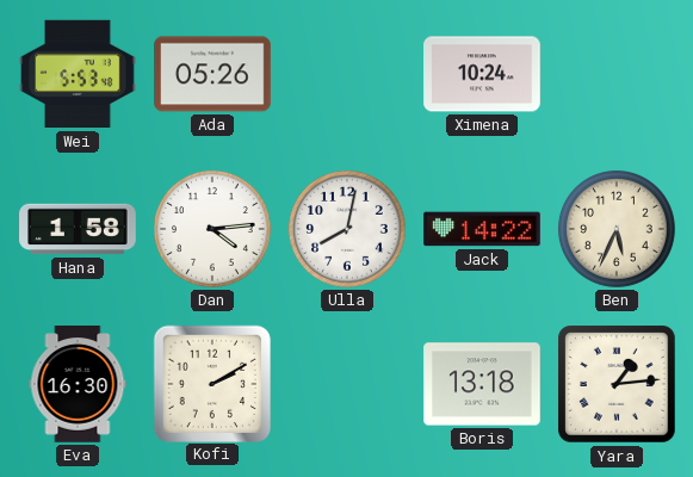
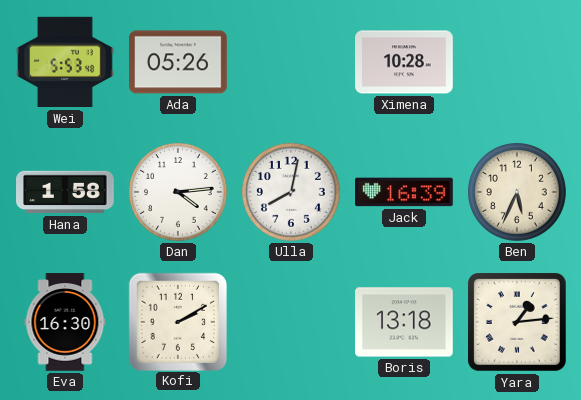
Ximena: 10:24 -> 10:28
Jack: 14:22 -> 16:39
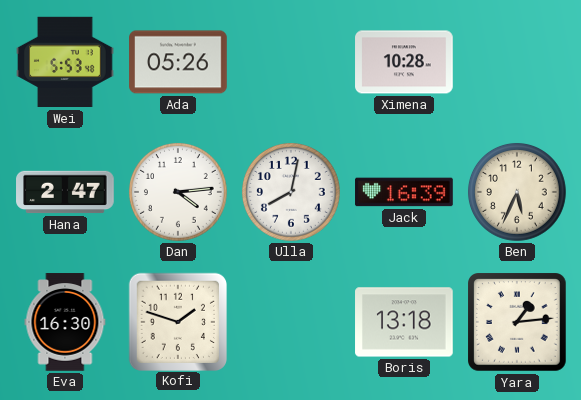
Hana: 1:58 -> 2:47
Kofi: 2:10 -> 1:48
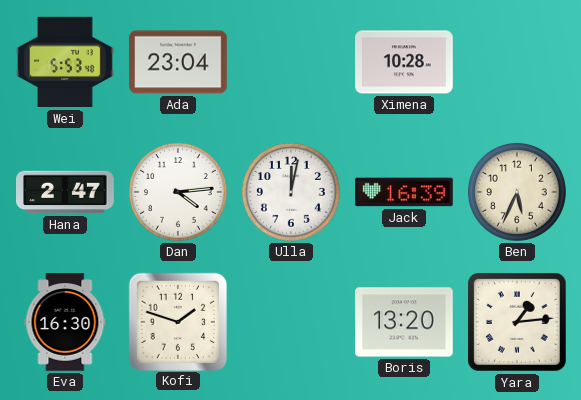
Ada: 05:26 -> 23:04
Ulla: 8:02 -> 12:02
Boris: 13:18 -> 13:20
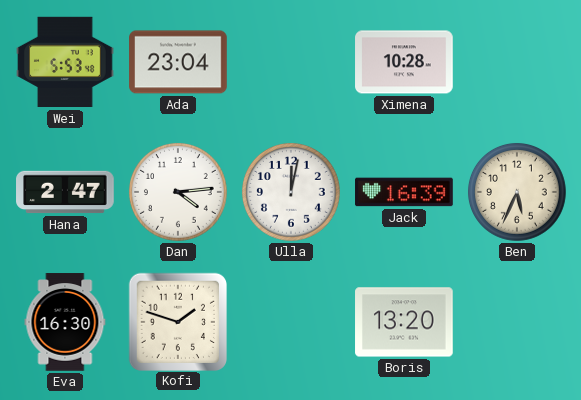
Yara: 1:14 -> none
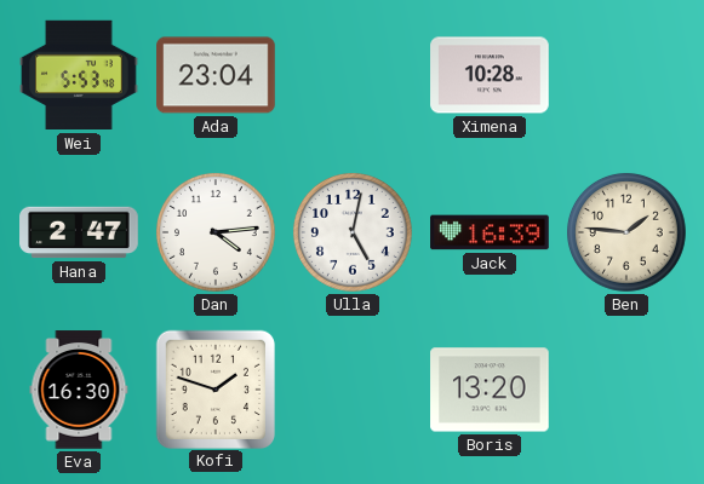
Ulla: 12:02 -> 5:02
Ben: 5:34 -> 1:46
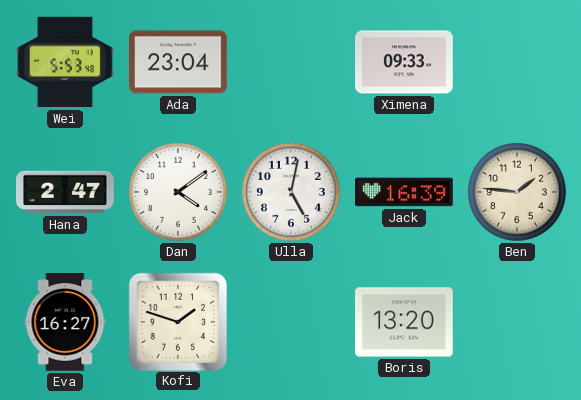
Ximena: 10:28 -> 09:33
Dan: 4:14 -> 4:09
Eva: 16:30 -> 16:27
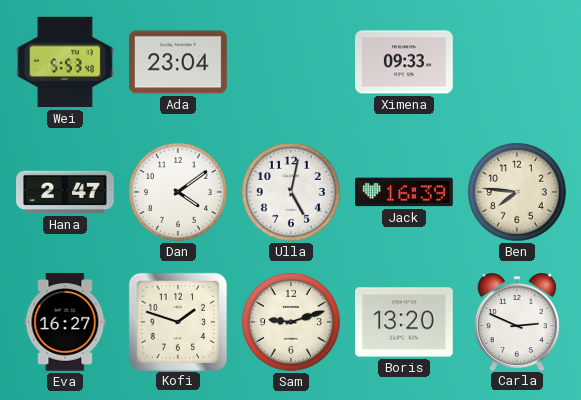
Ben: 1:46 -> 7:46
Sam: none -> 9:12
Carla: none -> 2:49
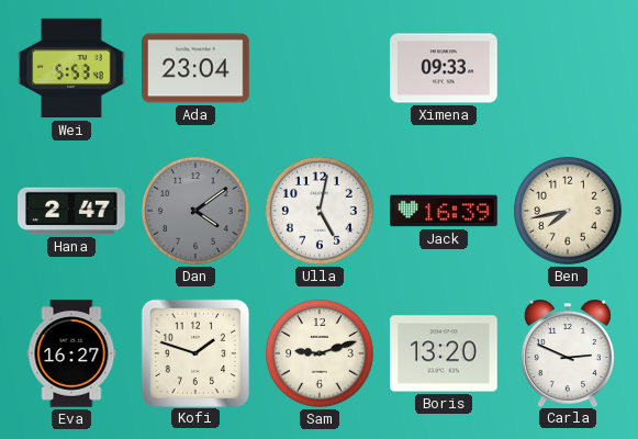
Dan dial: white -> grey
Ben: 7:46 -> 7:43
